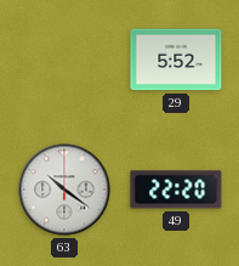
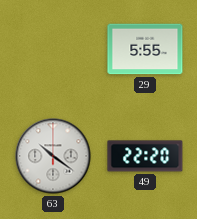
29: 5:52 -> 5:55
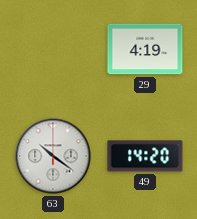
29: 5:55 -> 4:19
49: 22:20 -> 14:20
